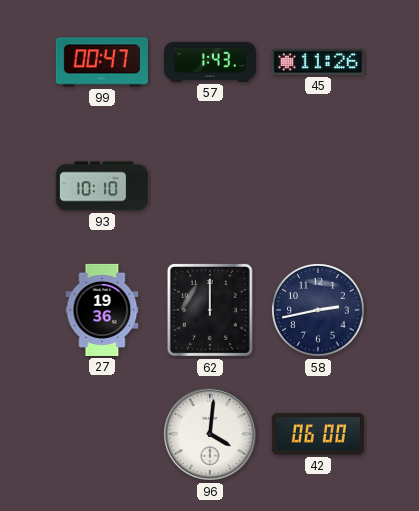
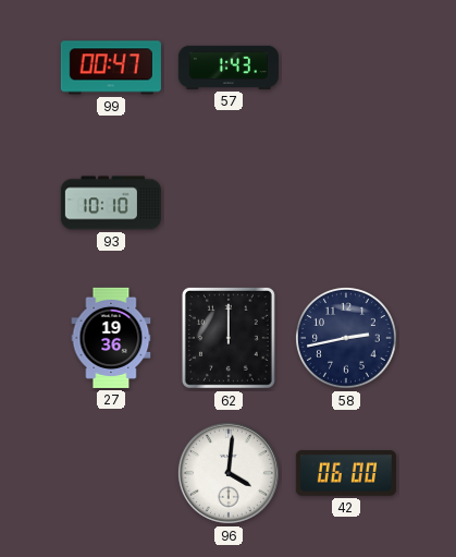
45: 11:26 -> none
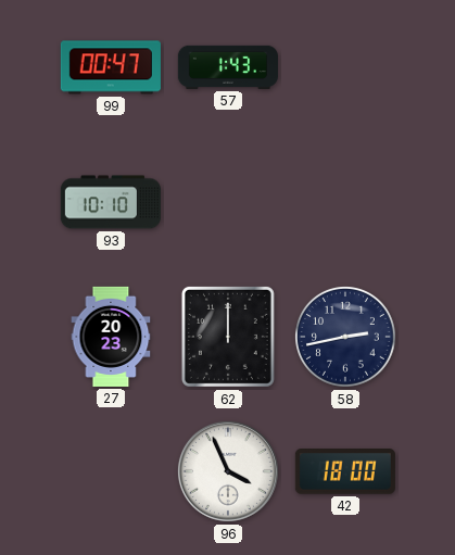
27: 19:36 -> 20:23
96: 4:01 -> 3:56
42: 06:00 -> 18:00
